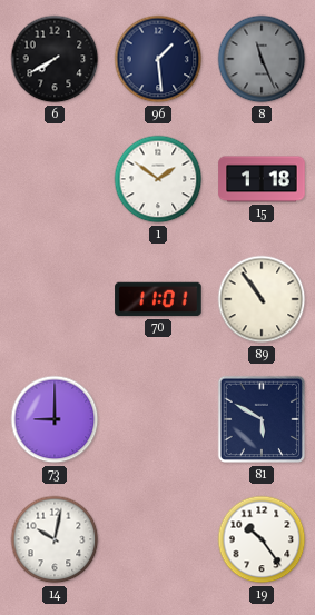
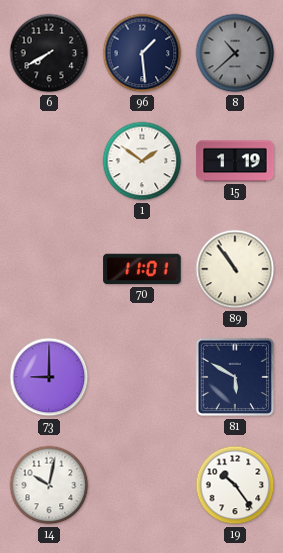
8: 11:26 -> 10:38
15: 1:18 -> 1:19
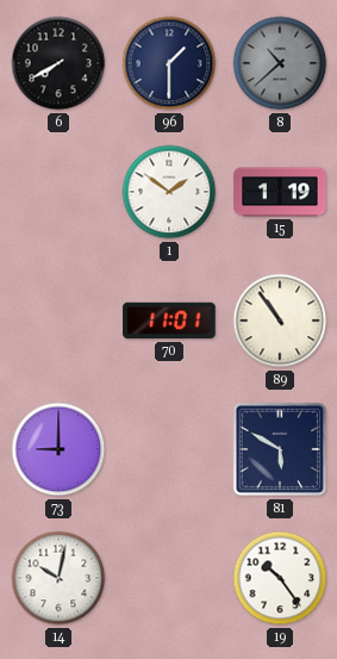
96: 1:29 -> 1:30
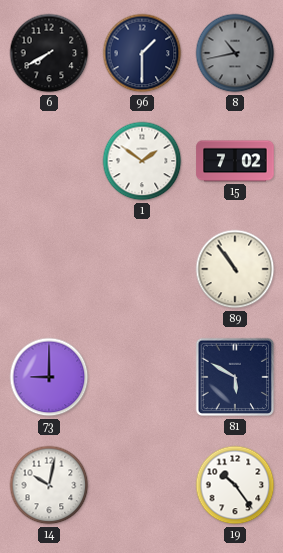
8: 10:38 -> 10:43
15: 1:19 -> 7:02
70: 11:01 -> none
